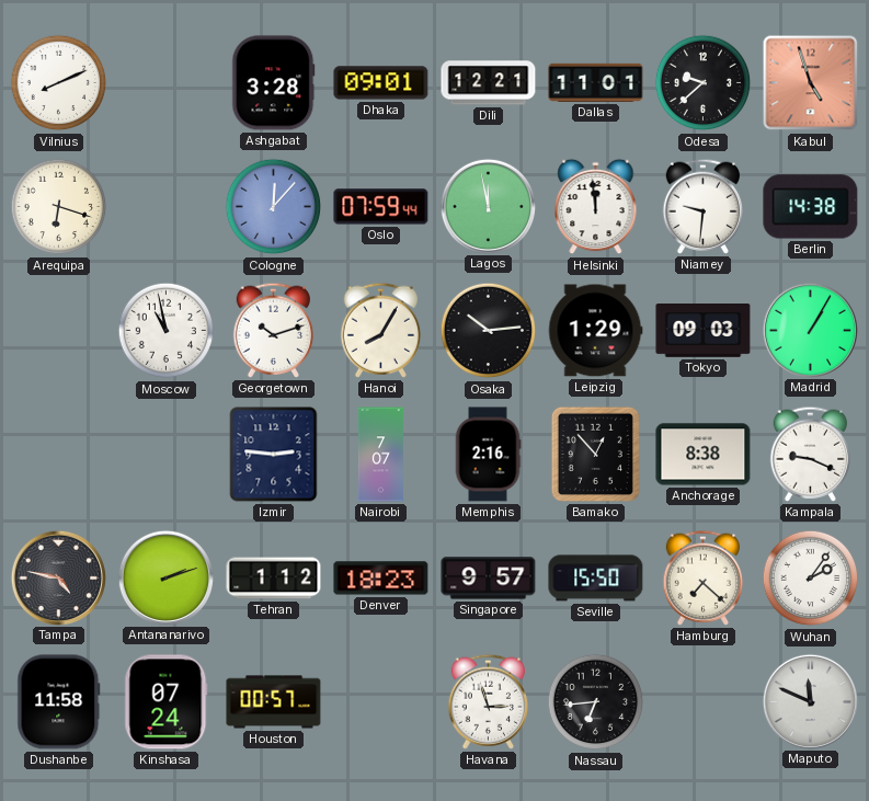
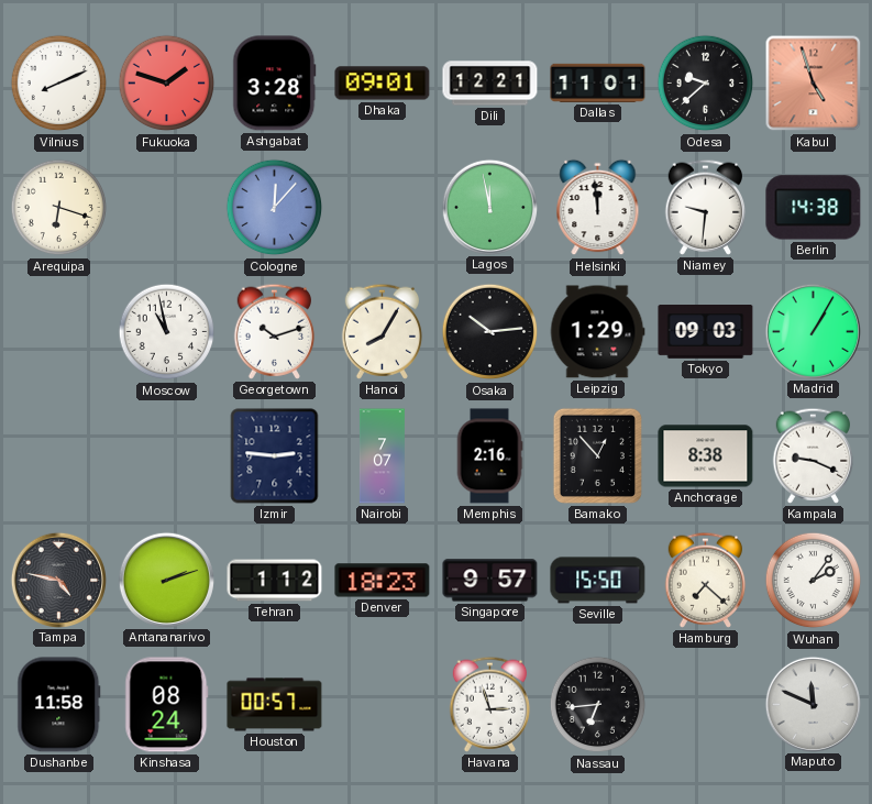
Fukuoka: none -> 1:48
Oslo: 07:59 -> none
Kinshasa: 07:24 -> 08:24
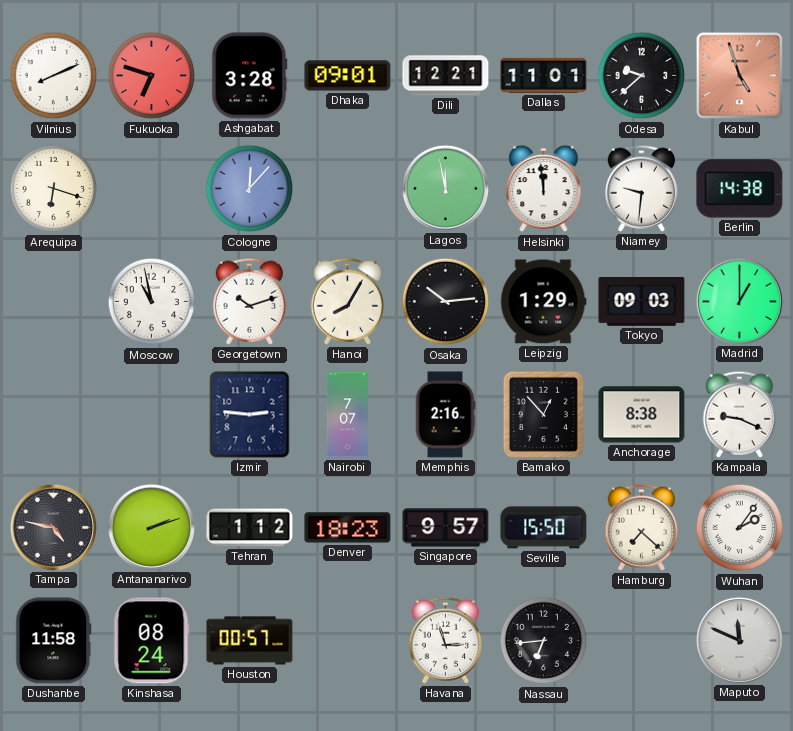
Fukuoka: 1:48 -> 6:48
Madrid: 1:05 -> 1:00
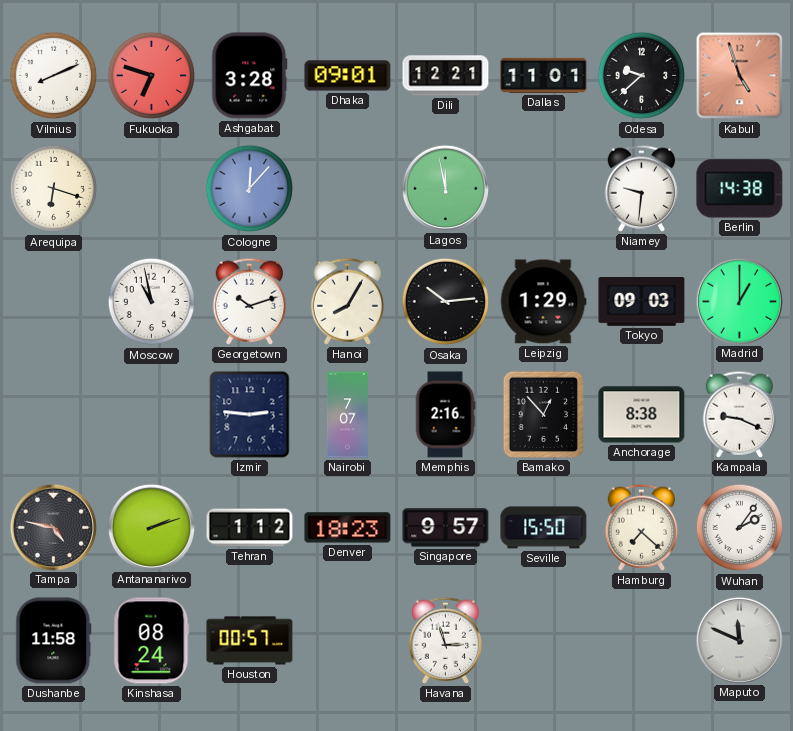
Helsinki: 11:59 -> none
Nassau: 6:44 -> none
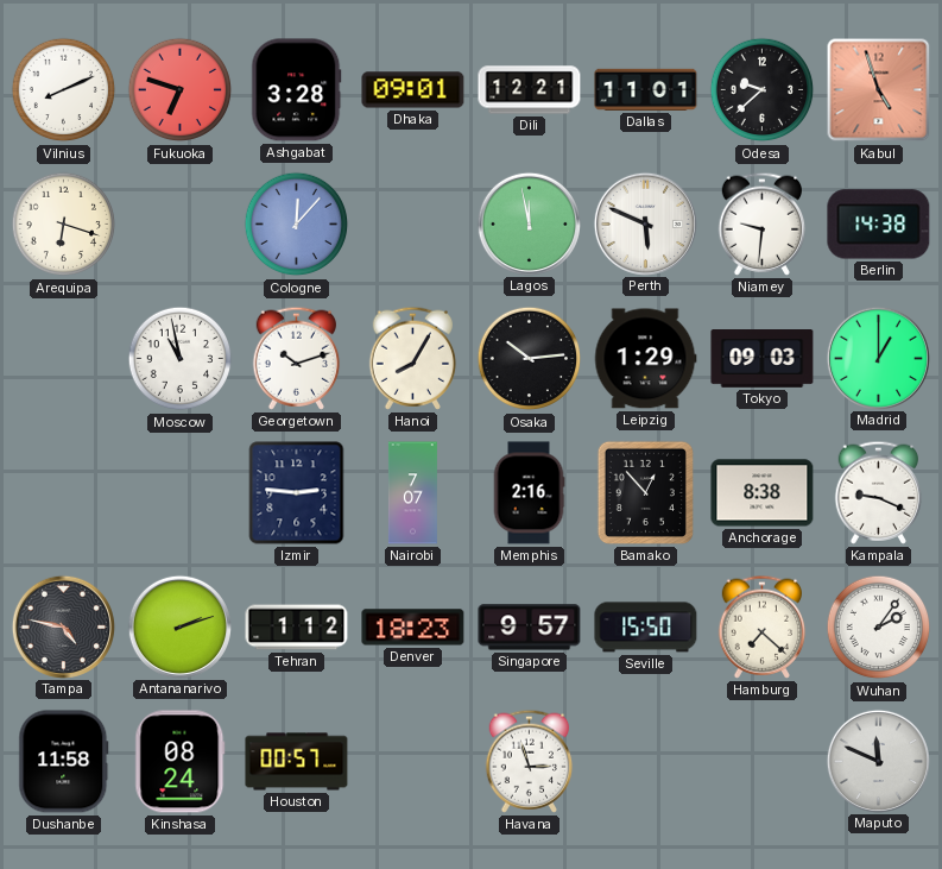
Perth: none -> 5:49
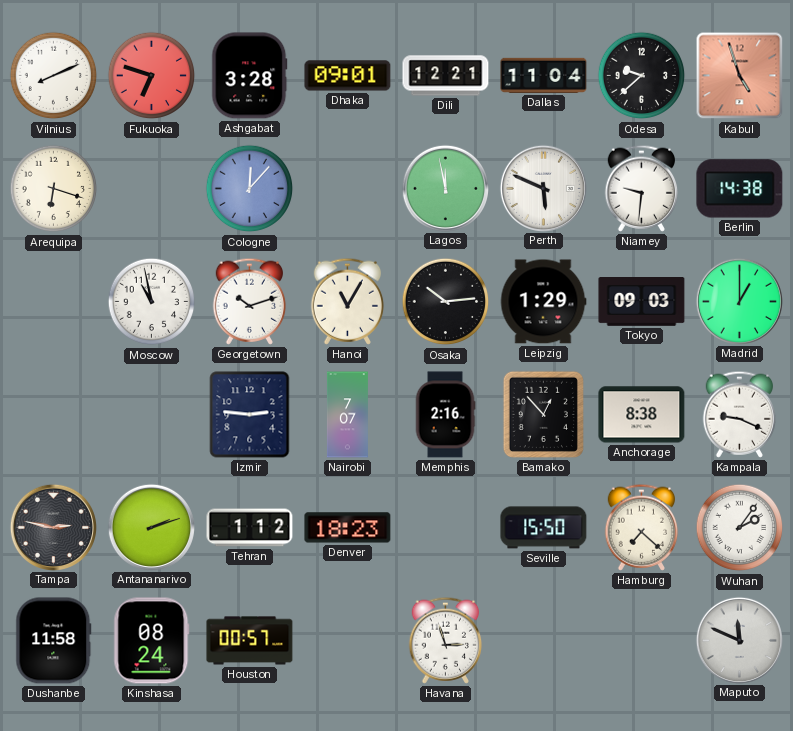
Dallas: 11:01 -> 11:04
Hanoi: 8:05 -> 11:05
Tampa: 4:47 -> 2:47
Singapore: 9:57 -> none
